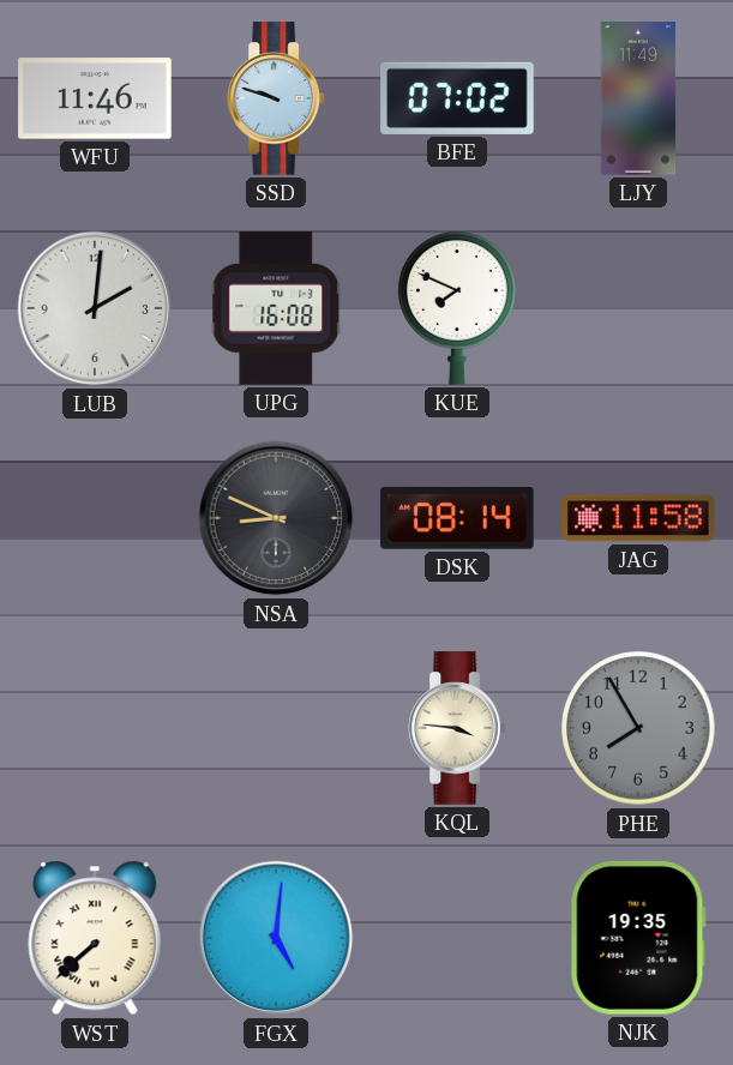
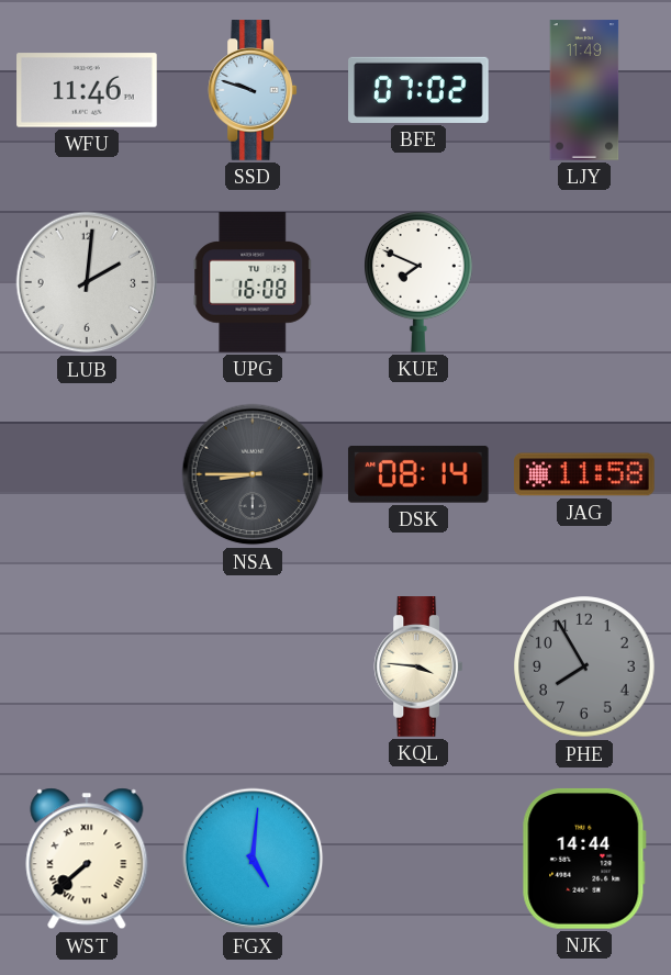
NSA: 8:49 -> 8:45
NJK: 19:35 -> 14:44
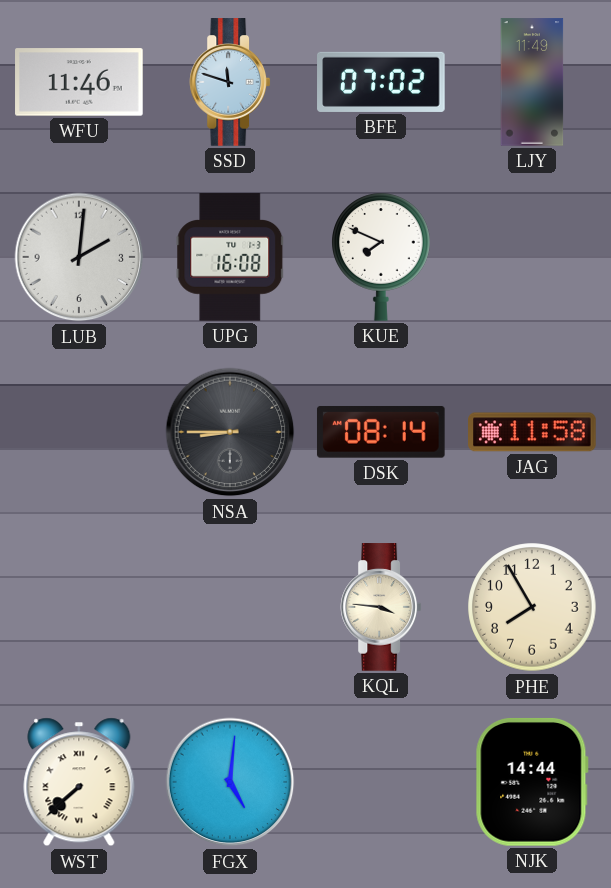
SSD: 9:48 -> 11:48
PHE dial: grey -> cream
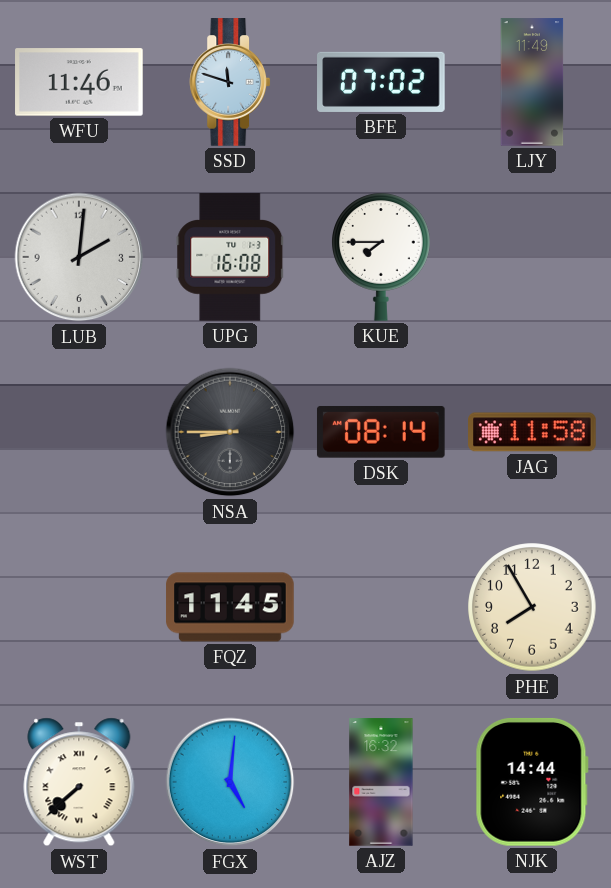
KUE: 7:49 -> 7:45
FQZ: none -> 11:45
KQL: 3:46 -> none
AJZ: none -> 16:32
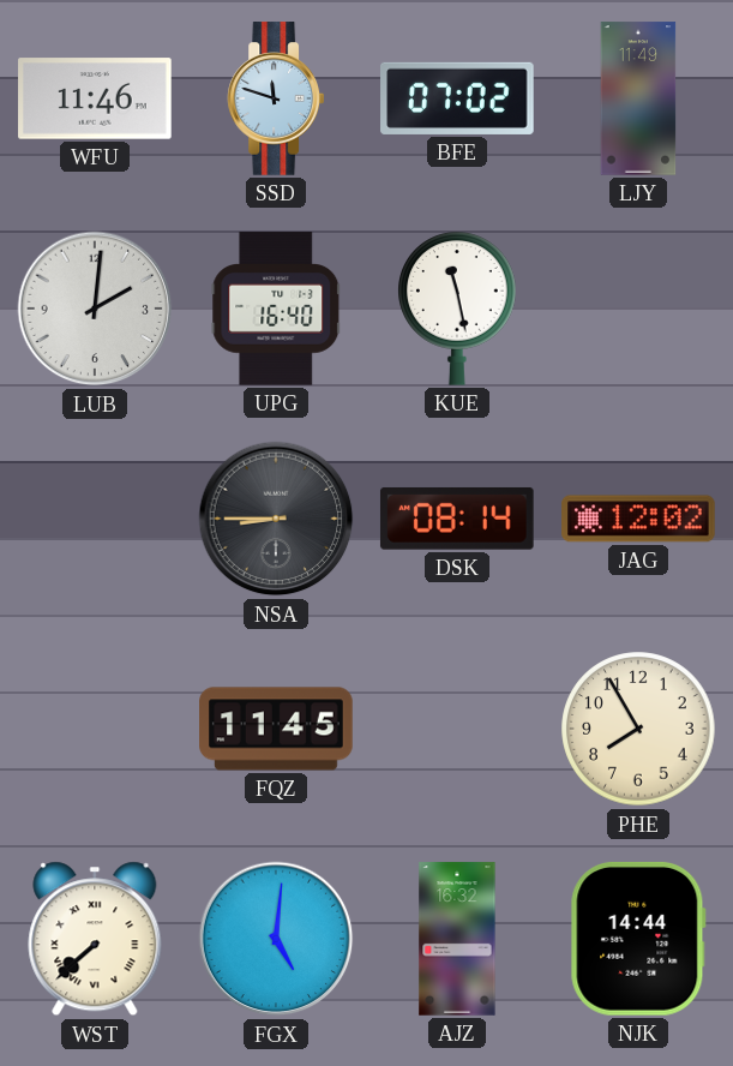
UPG: 16:08 -> 16:40
KUE: 7:45 -> 11:28
JAG: 11:58 -> 12:02
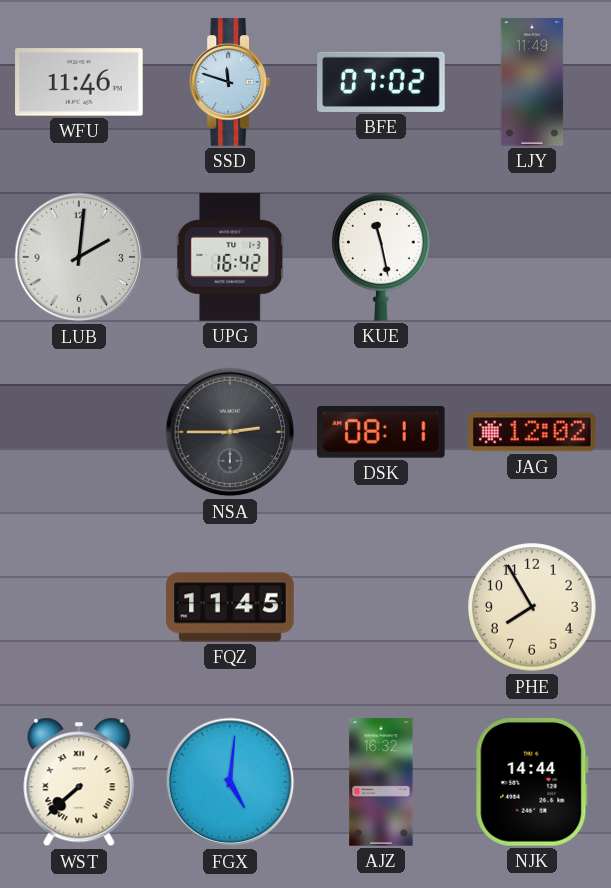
UPG: 16:40 -> 16:42
NSA: 8:45 -> 2:45
DSK: 08:14 -> 08:11
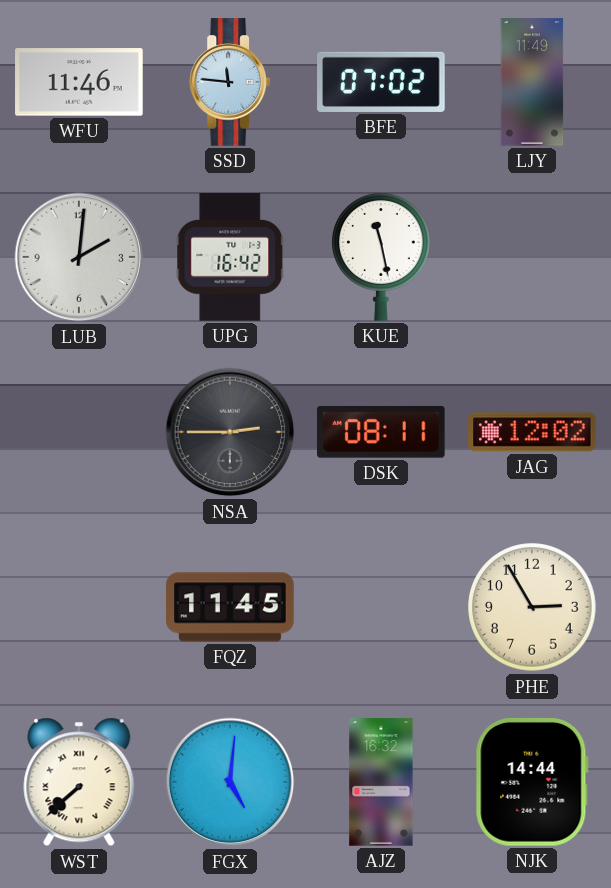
SSD: 11:48 -> 11:46
PHE: 7:55 -> 2:55
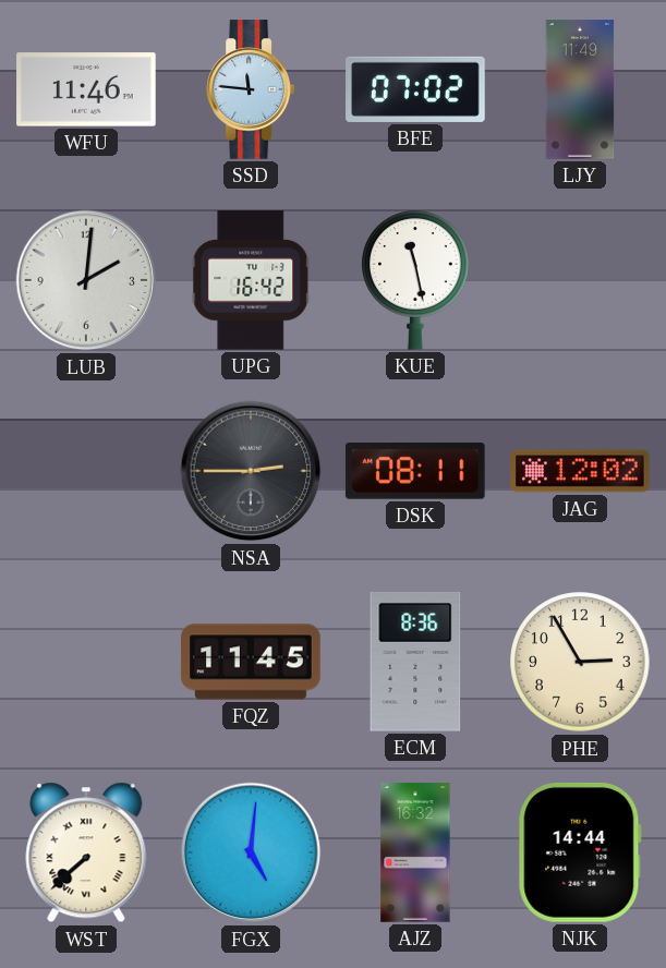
ECM: none -> 8:36
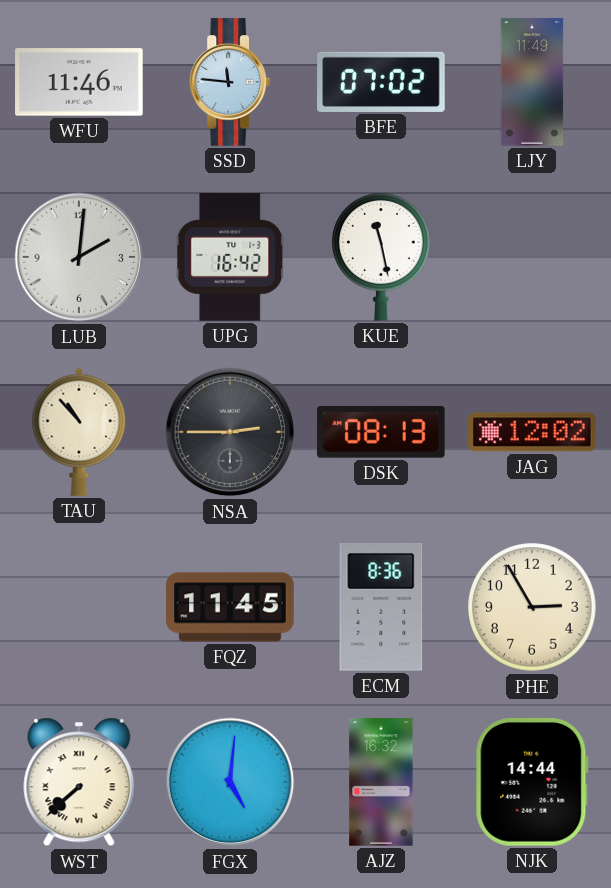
TAU: none -> 10:53
DSK: 08:11 -> 08:13
